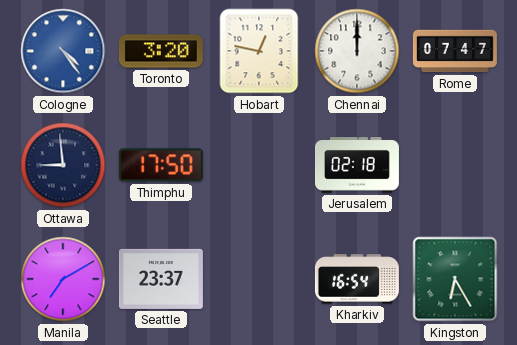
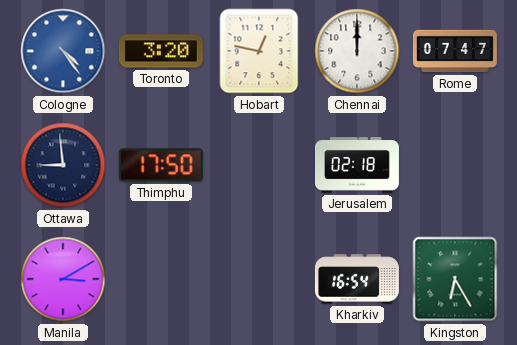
Manila: 7:10 -> 3:10
Seattle: 23:37 -> none
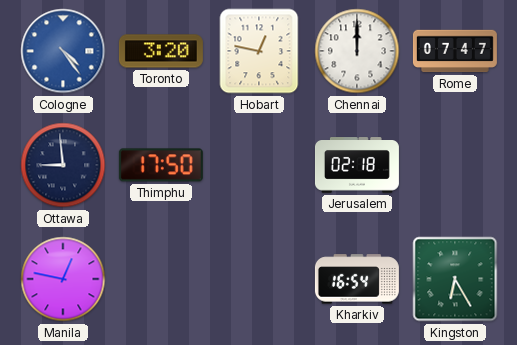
Manila: 3:10 -> 12:47
